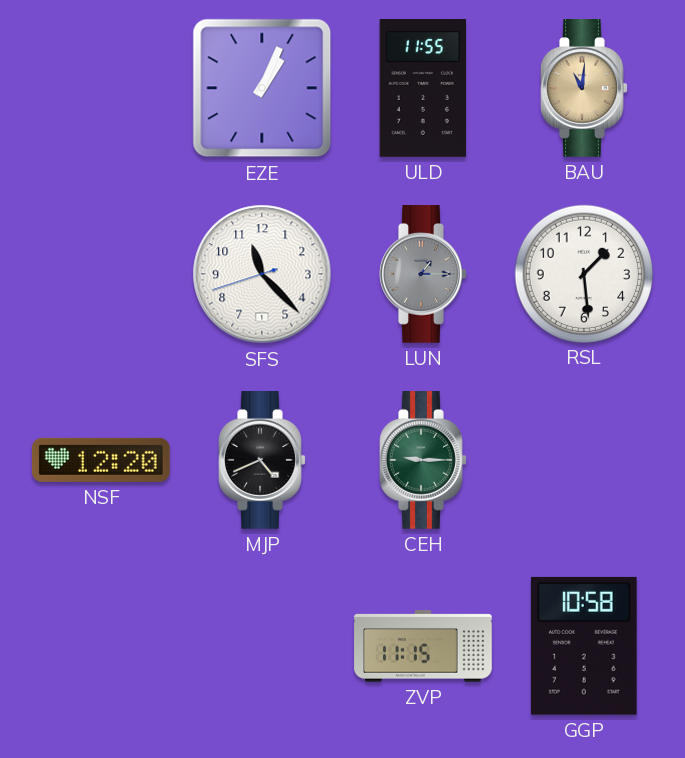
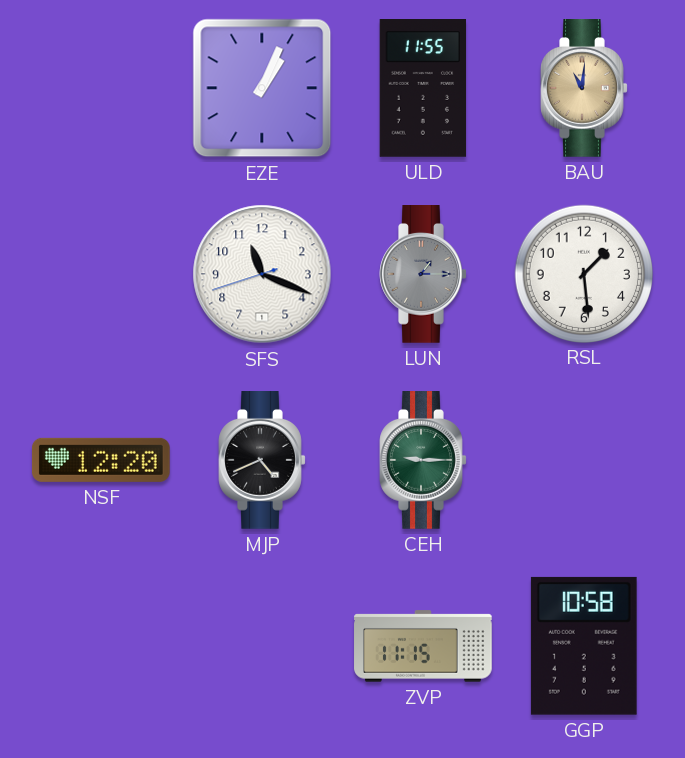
SFS: 11:22 -> 11:18
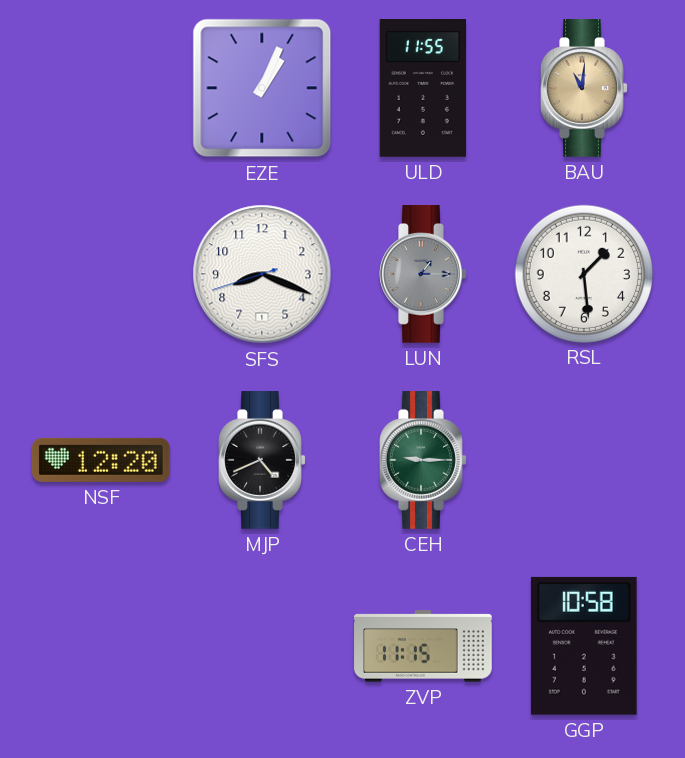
SFS: 11:18 -> 8:18
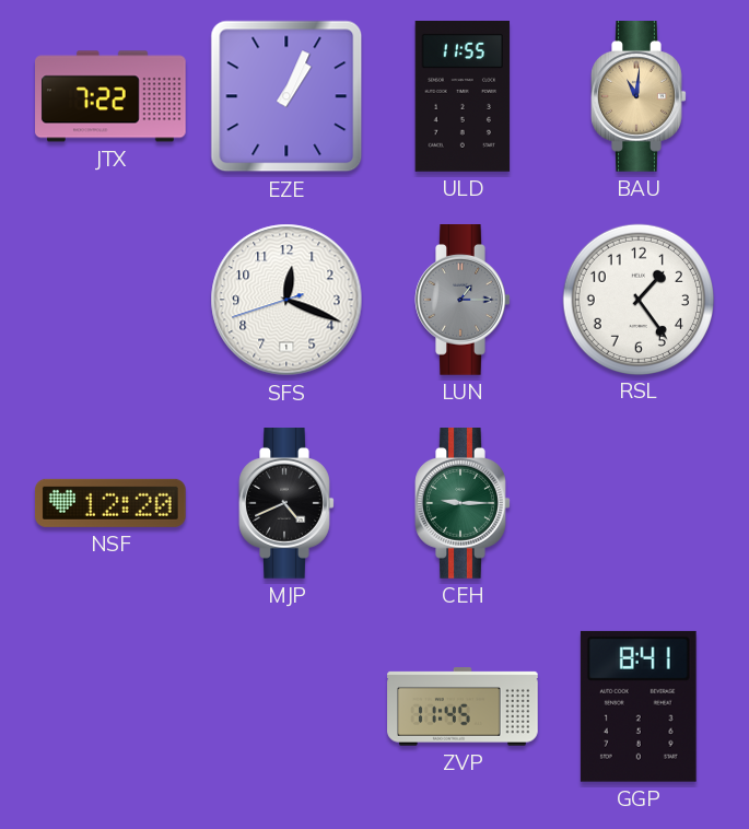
JTX: none -> 7:22
SFS: 8:18 -> 12:18
RSL: 1:29 -> 1:24
ZVP: 11:15 -> 11:45
GGP: 10:58 -> 8:41
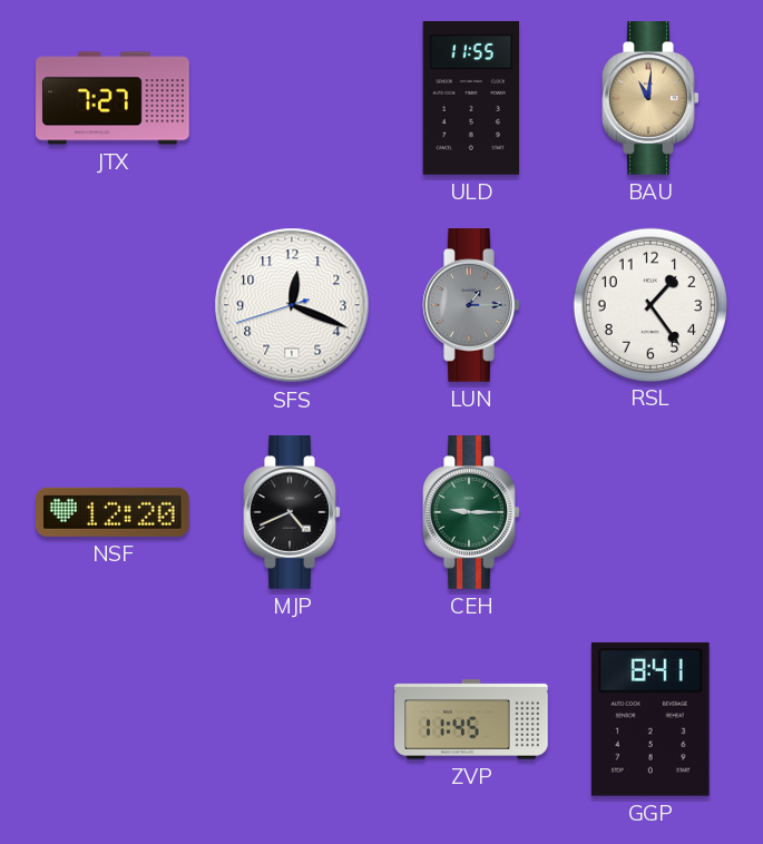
JTX: 7:22 -> 7:27
EZE: 1:04 -> none
